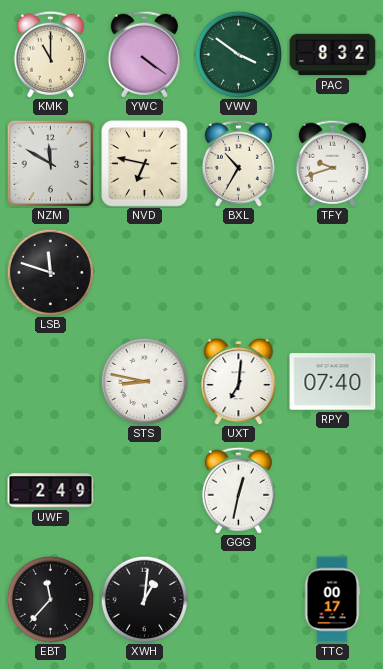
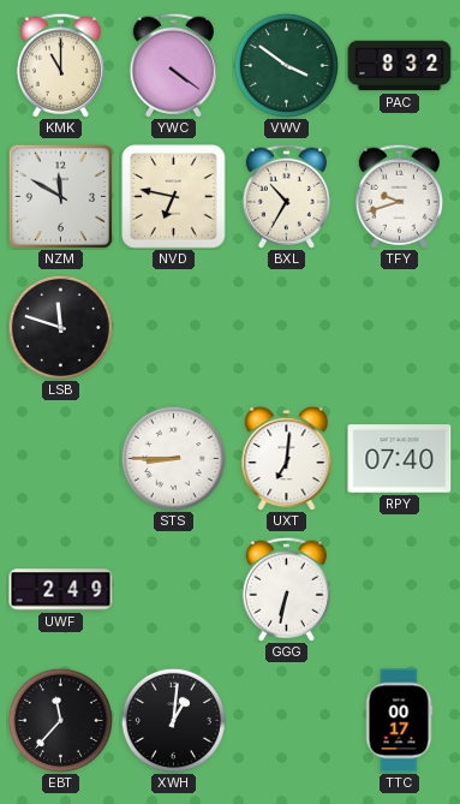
STS: 8:47 -> 8:45
GGG: 12:32 -> 6:32
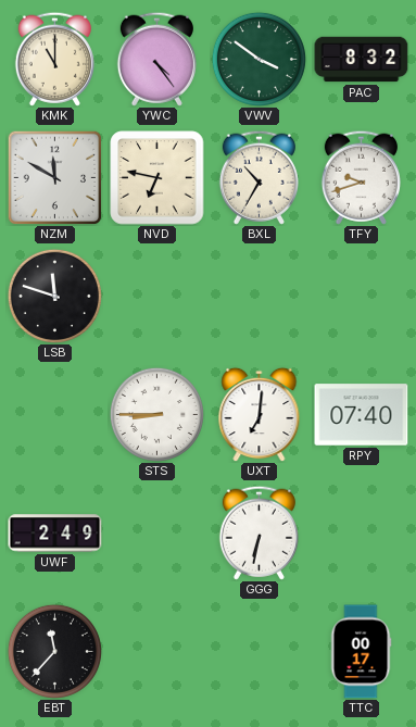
YWC: 4:21 -> 4:24
XWH: 1:01 -> none
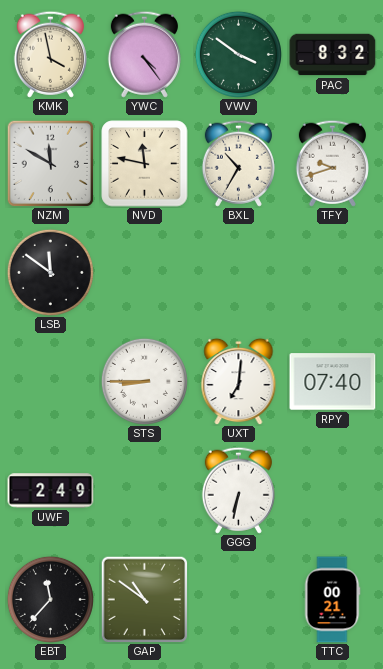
KMK: 11:00 -> 3:58
NVD: 6:47 -> 11:47
LSB: 11:48 -> 11:51
GAP: none -> 10:51
TTC: 00:17 -> 00:21
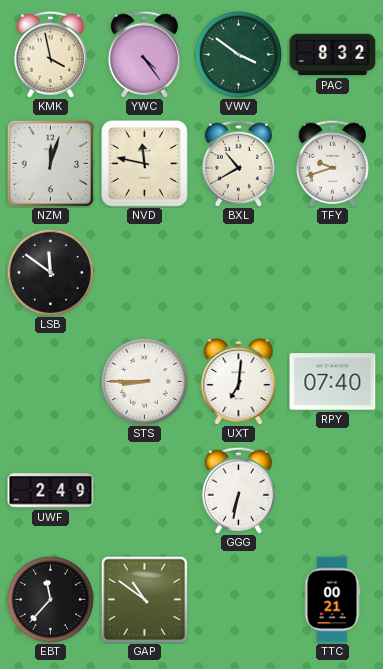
NZM: 11:50 -> 12:03
BXL: 10:35 -> 10:40
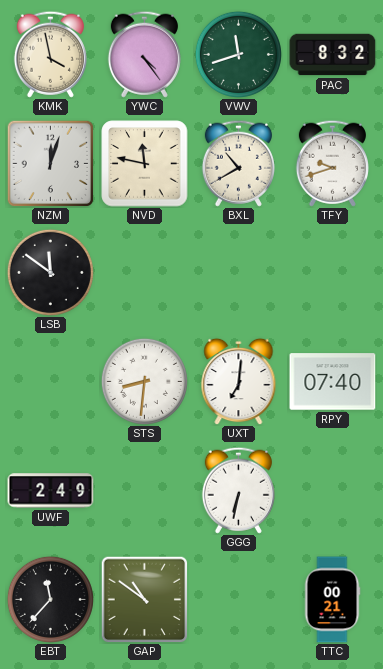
VWV: 3:51 -> 11:42
STS: 8:45 -> 8:31
